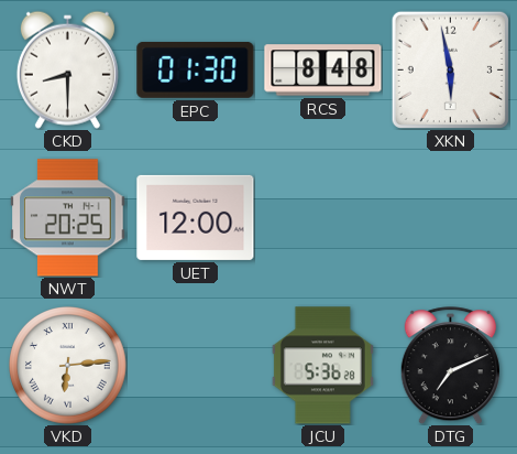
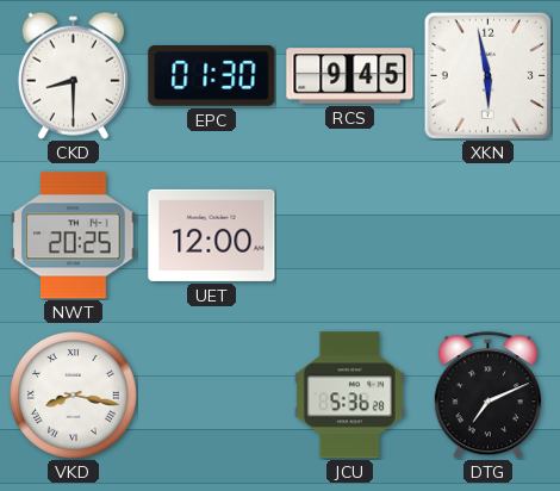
RCS: 8:48 -> 9:45
VKD: 6:14 -> 8:17
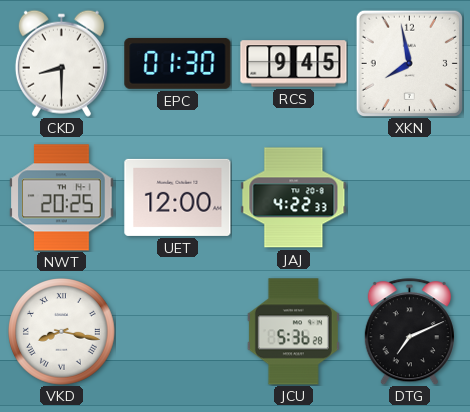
XKN: 5:58 -> 7:58
JAJ: none -> 4:22
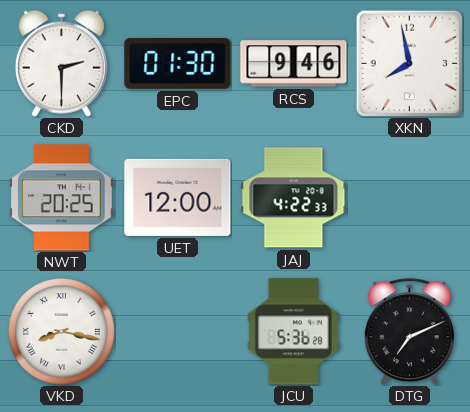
CKD: 8:30 -> 2:30
RCS: 9:45 -> 9:46
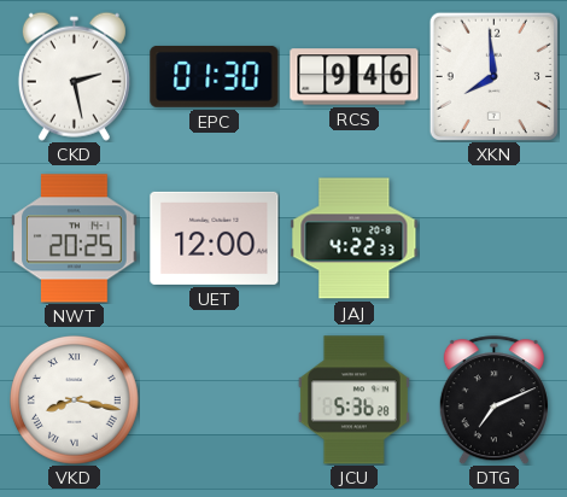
CKD: 2:30 -> 2:28
XKN: 7:58 -> 7:59
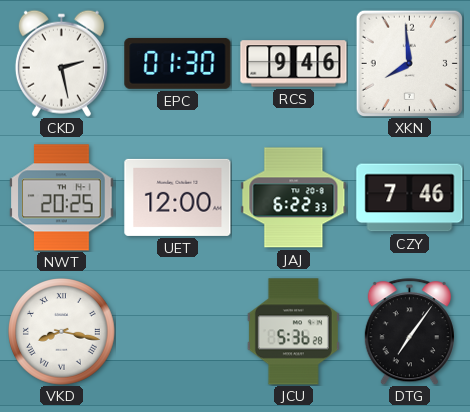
JAJ: 4:22 -> 6:22
CZY: none -> 7:46
DTG: 7:11 -> 7:06
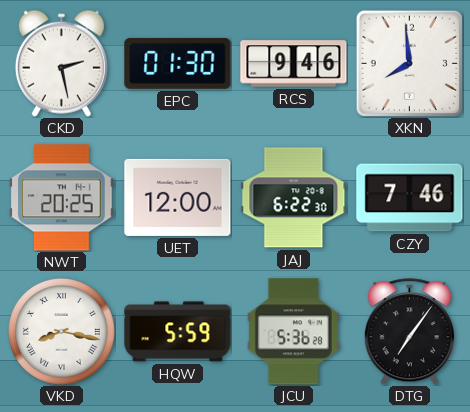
JAJ: 6:22:33 -> 6:22:30
HQW: none -> 5:59
